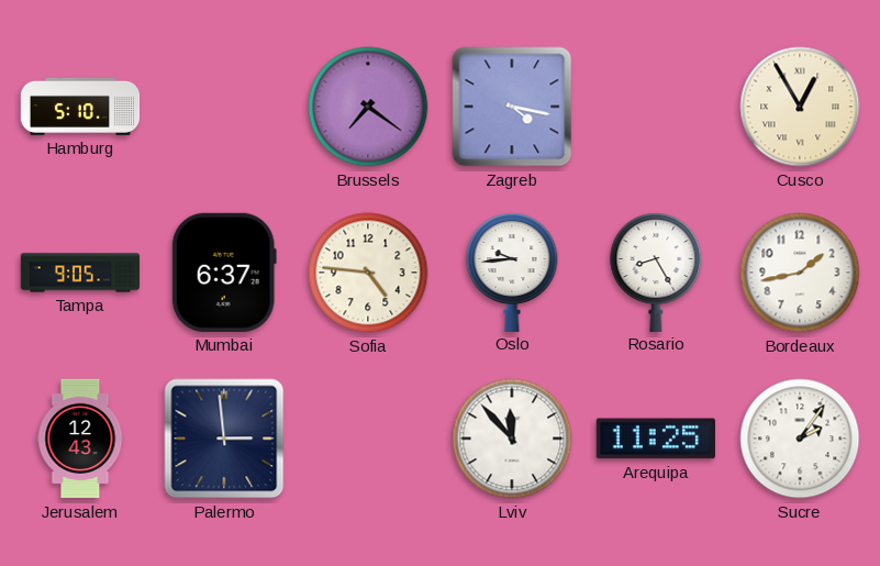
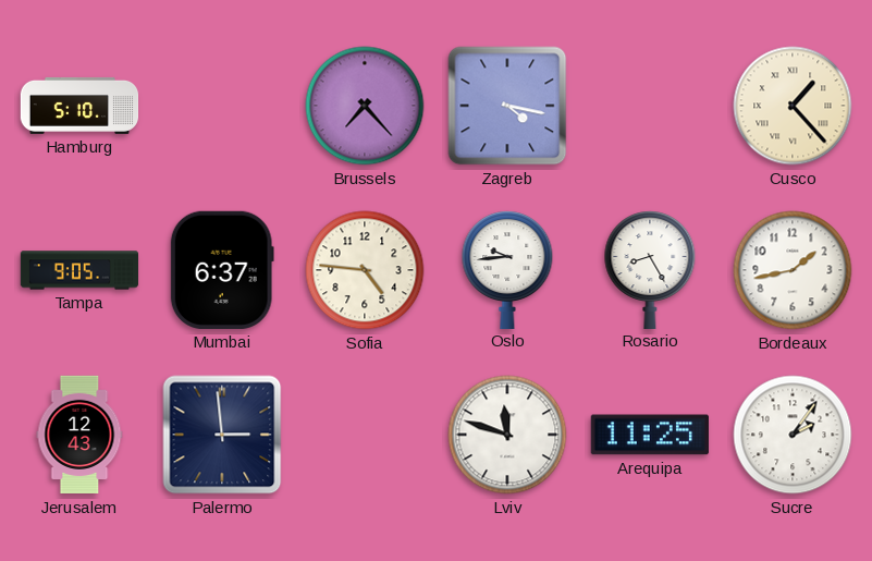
Brussels: 7:21 -> 7:23
Cusco: 12:55 -> 1:23
Lviv: 11:53 -> 11:48
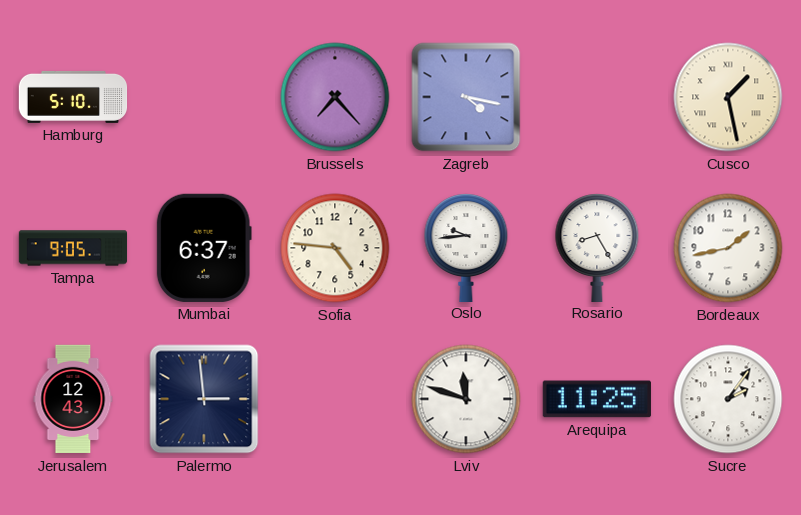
Cusco: 1:23 -> 1:28
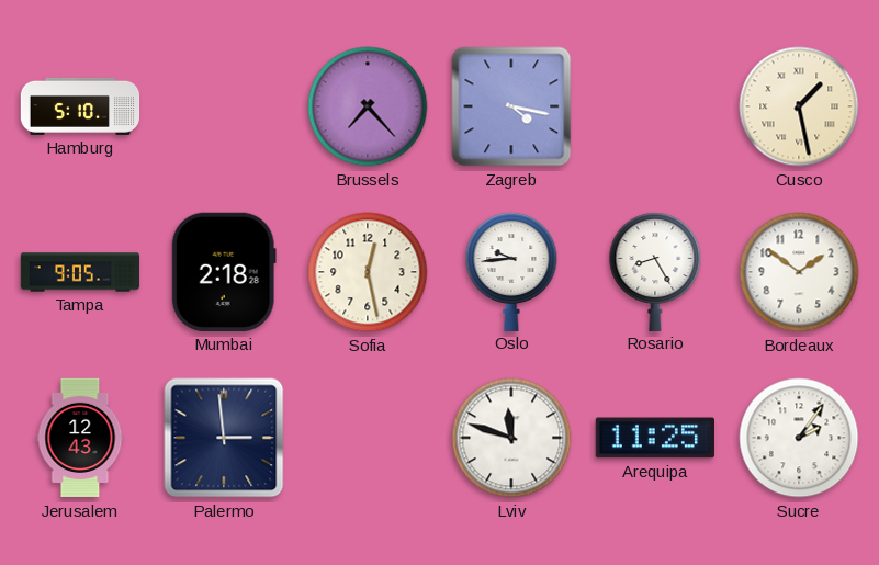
Mumbai: 6:37 -> 2:18
Sofia: 4:46 -> 12:28
Bordeaux: 1:43 -> 1:51
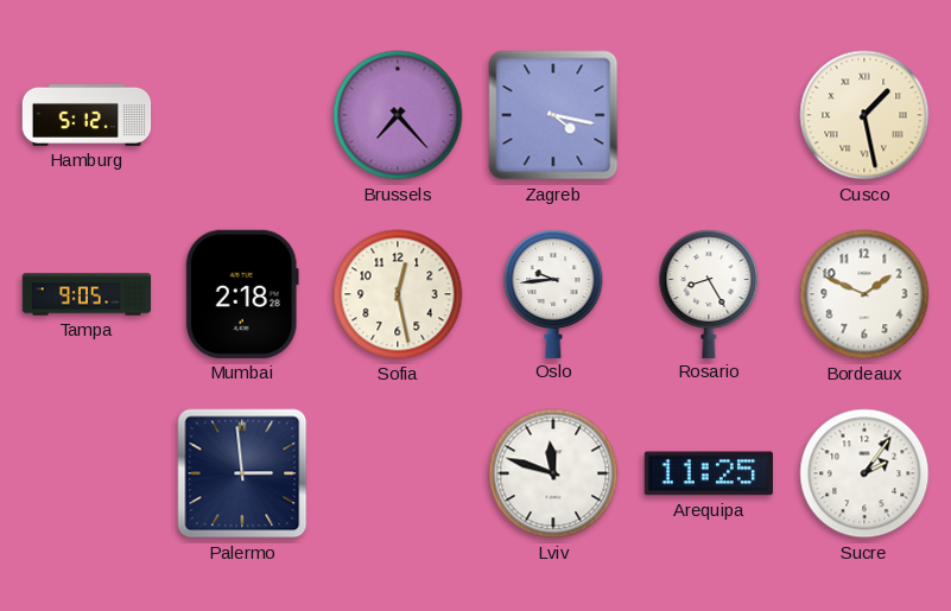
Hamburg: 5:10 -> 5:12
Bordeaux: 1:51 -> 1:49
Jerusalem: 12:43 -> none
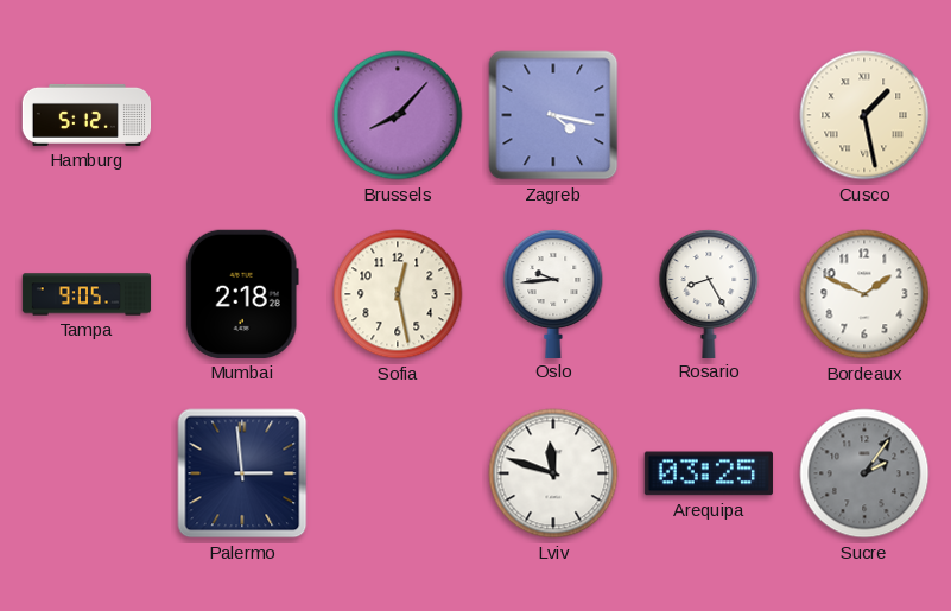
Brussels: 7:23 -> 8:07
Arequipa: 11:25 -> 03:25
Sucre dial: white -> grey
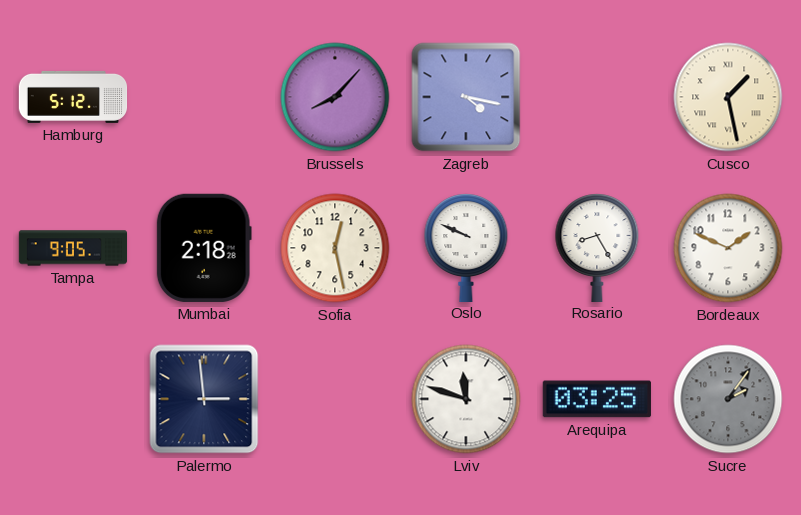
Oslo: 9:44 -> 9:49
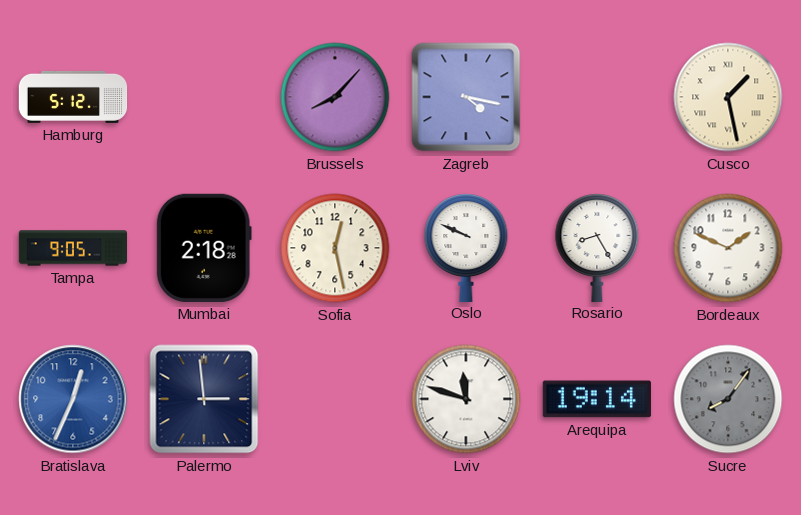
Bratislava: none -> 12:34
Arequipa: 03:25 -> 19:14
Sucre: 2:06 -> 8:06
